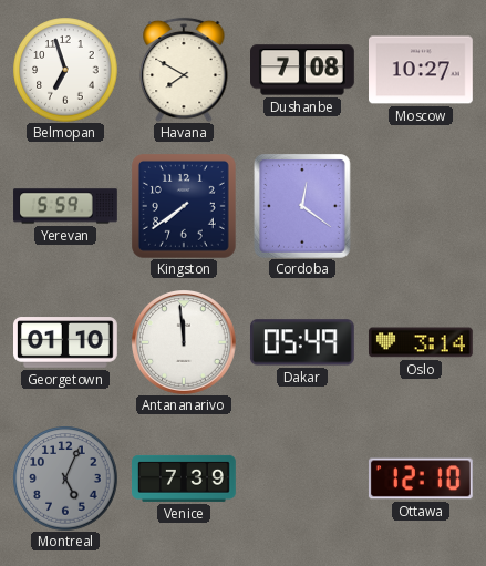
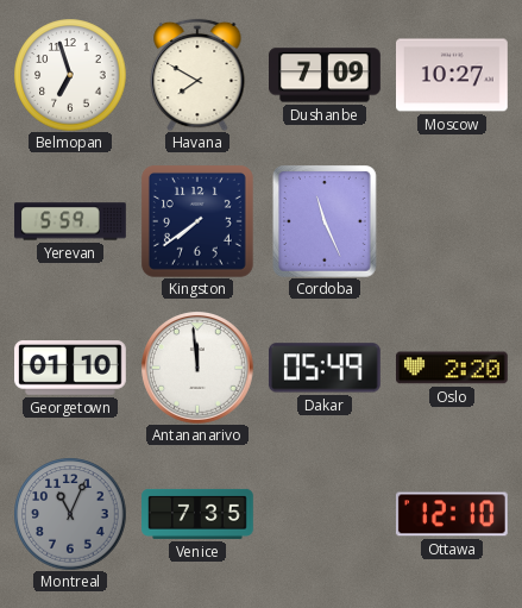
Dushanbe: 7:08 -> 7:09
Cordoba: 12:21 -> 11:26
Oslo: 3:14 -> 2:20
Montreal: 5:04 -> 11:04
Venice: 7:39 -> 7:35
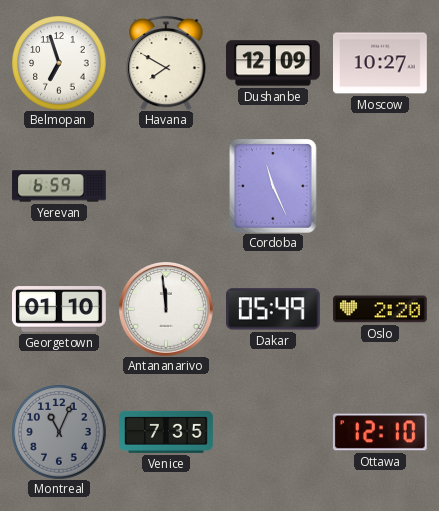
Dushanbe: 7:09 -> 12:09
Yerevan: 5:59 -> 6:59
Kingston: 7:39 -> none
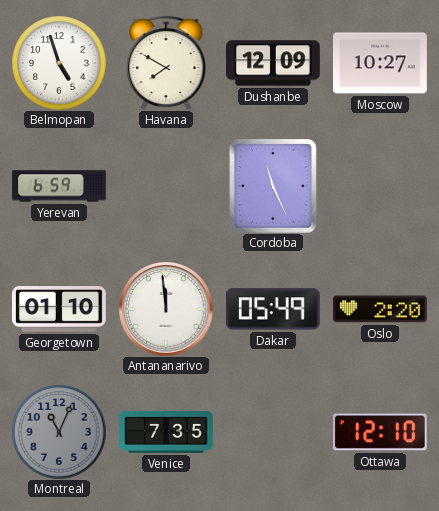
Belmopan: 6:57 -> 4:57
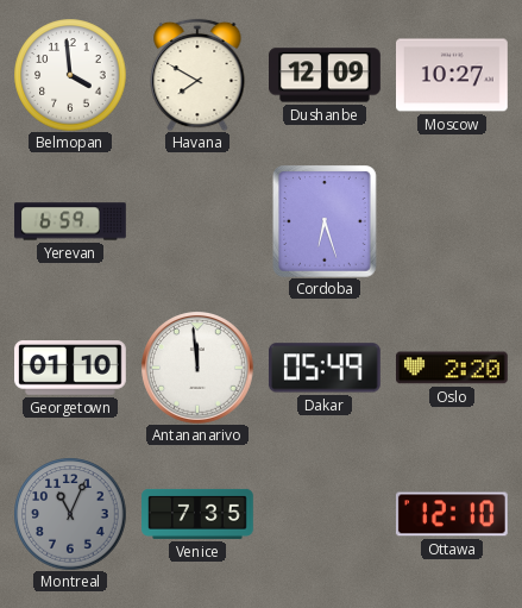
Belmopan: 4:57 -> 3:59
Cordoba: 11:26 -> 6:27
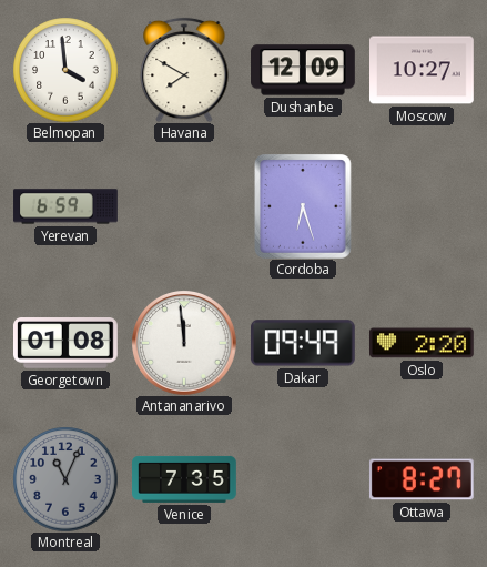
Georgetown: 01:10 -> 01:08
Dakar: 05:49 -> 09:49
Ottawa: 12:10 -> 8:27
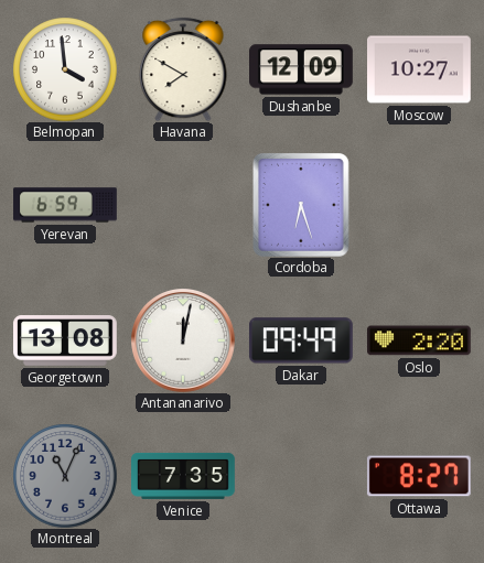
Georgetown: 01:08 -> 13:08
Antananarivo: 11:59 -> 12:02
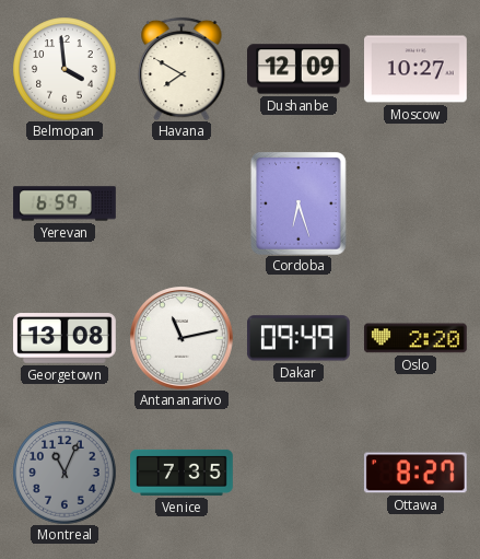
Antananarivo: 12:02 -> 11:13
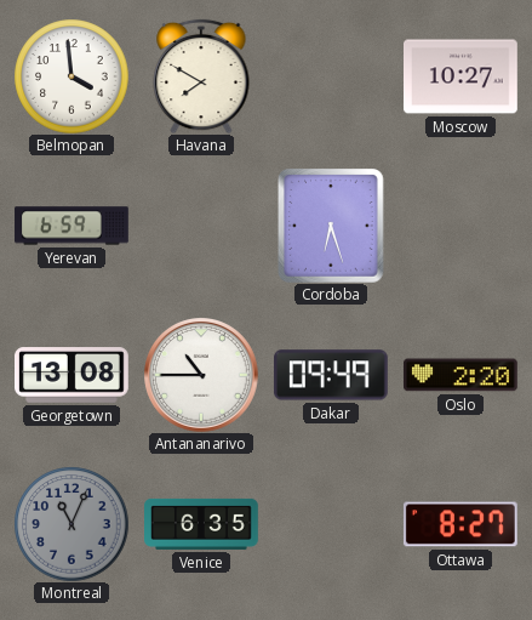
Dushanbe: 12:09 -> none
Antananarivo: 11:13 -> 10:45
Venice: 7:35 -> 6:35
